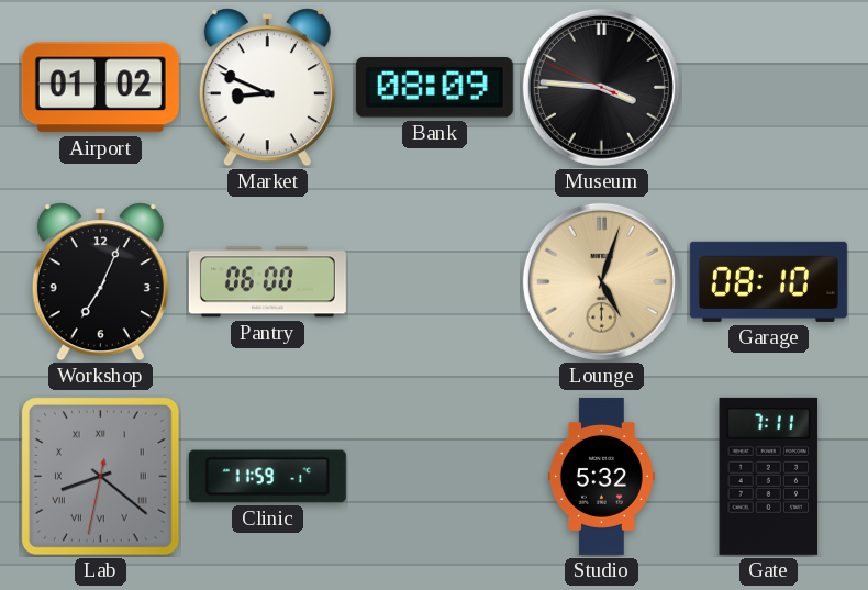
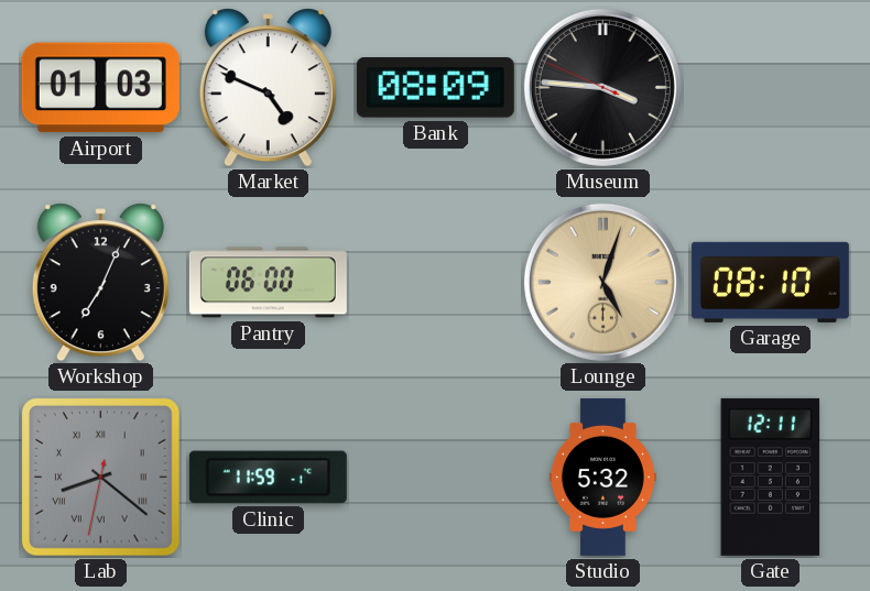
Airport: 01:02 -> 01:03
Market: 8:49 -> 4:49
Gate: 7:11 -> 12:11
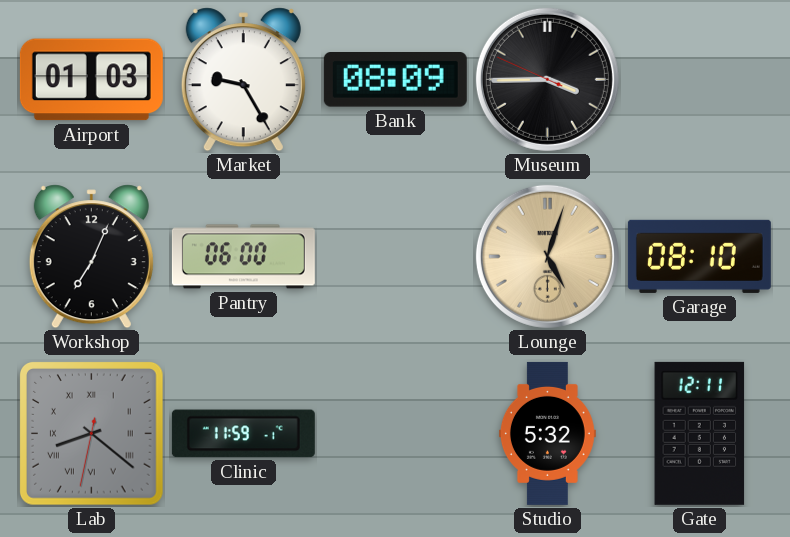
Market: 4:49 -> 9:25
Museum: 3:45 -> 3:44
